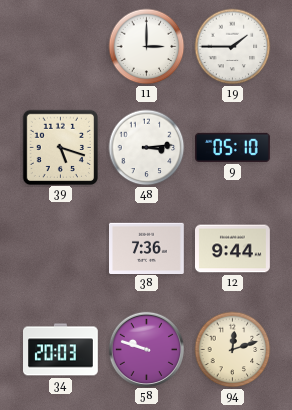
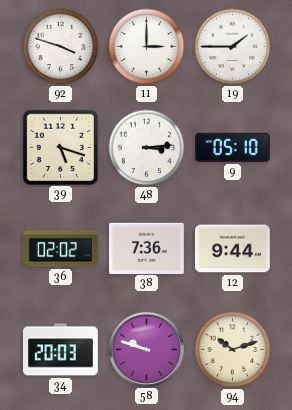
92: none -> 3:48
36: none -> 02:02
94: 12:12 -> 10:12
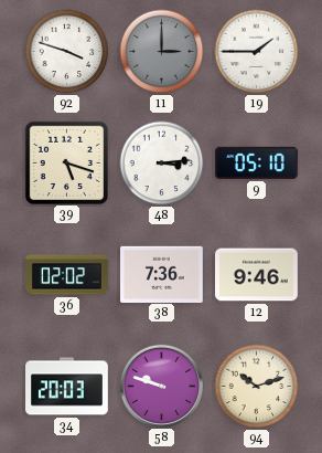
11 dial: white -> grey
12: 9:44 -> 9:46
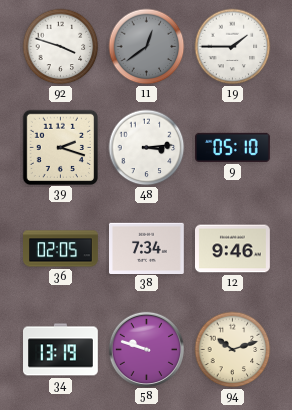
11: 3:00 -> 12:39
39: 5:18 -> 2:18
36: 02:02 -> 02:05
38: 7:36 -> 7:34
34: 20:03 -> 13:19
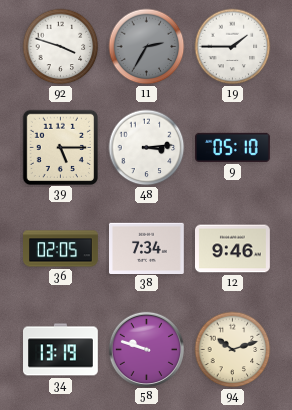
11: 12:39 -> 2:35
39: 2:18 -> 5:15
